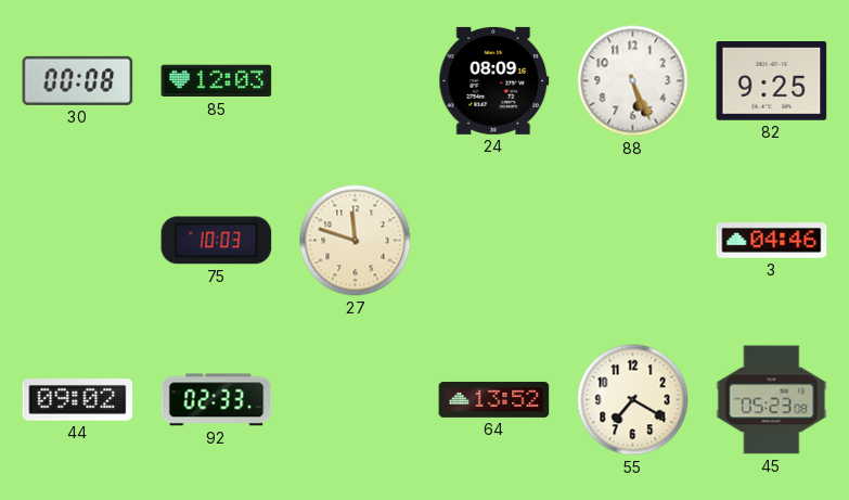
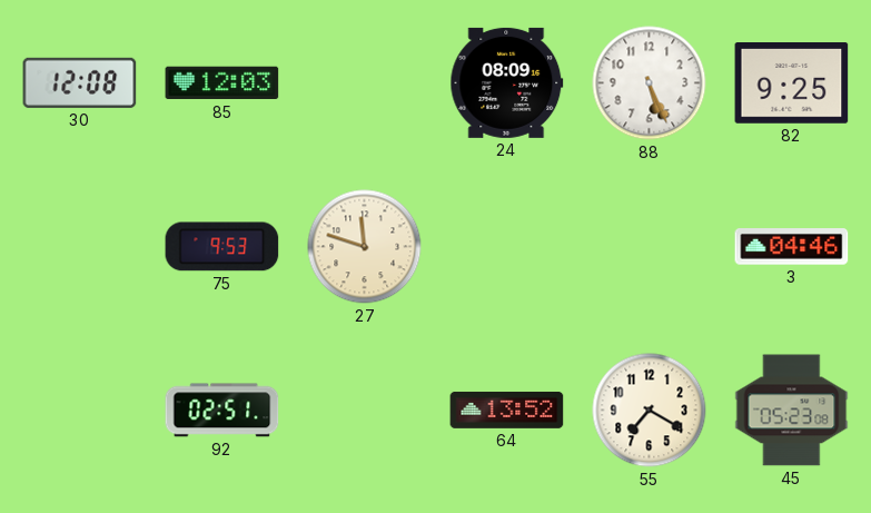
30: 00:08 -> 12:08
75: 10:03 -> 9:53
44: 09:02 -> none
92: 02:33 -> 02:51
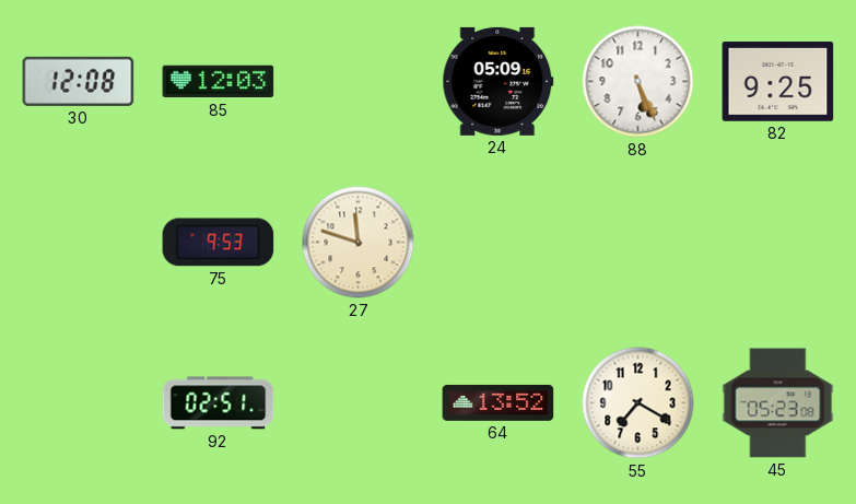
24: 08:09 -> 05:09
3: 04:46 -> none
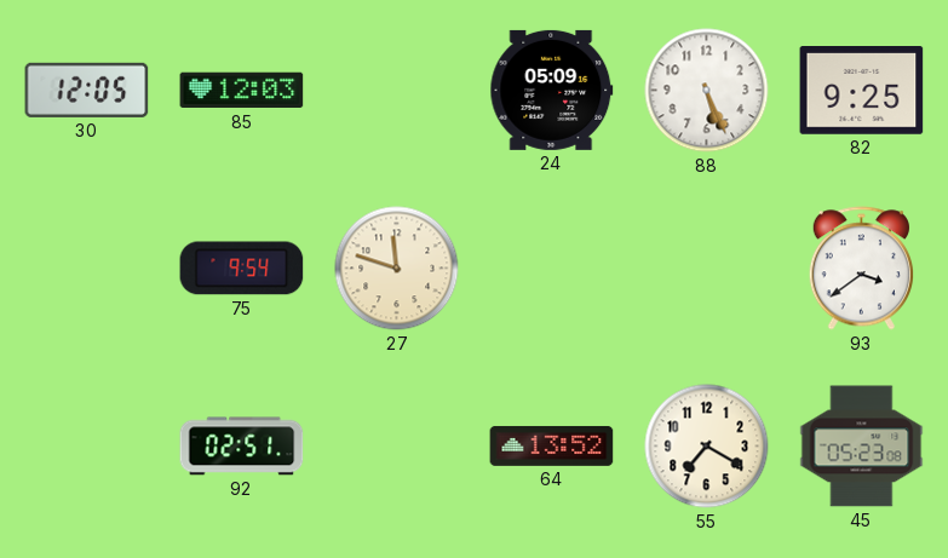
30: 12:08 -> 12:05
75: 9:53 -> 9:54
93: none -> 3:39
